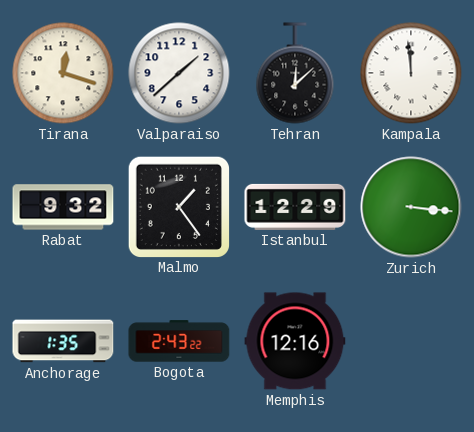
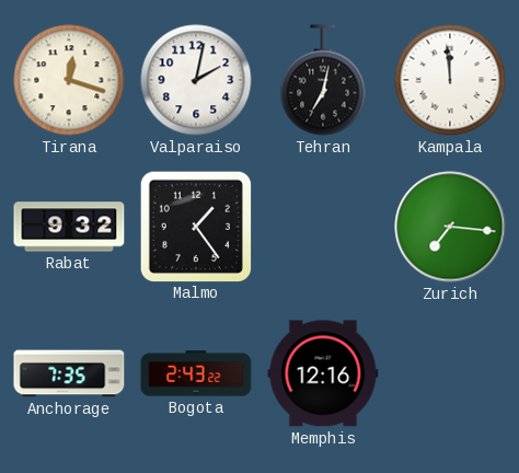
Valparaiso: 1:38 -> 2:02
Tehran: 12:08 -> 7:02
Istanbul: 12:29 -> none
Zurich: 3:16 -> 7:16
Anchorage: 1:35 -> 7:35
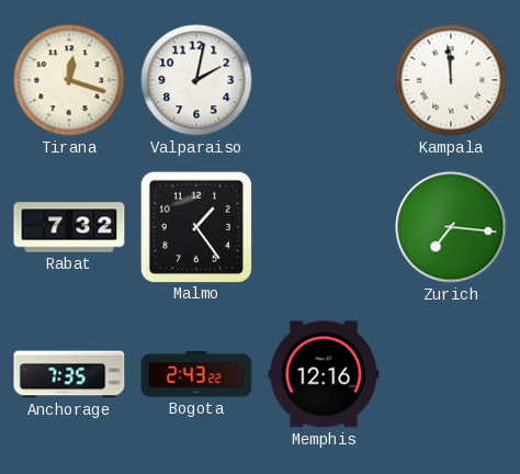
Tehran: 7:02 -> none
Rabat: 9:32 -> 7:32
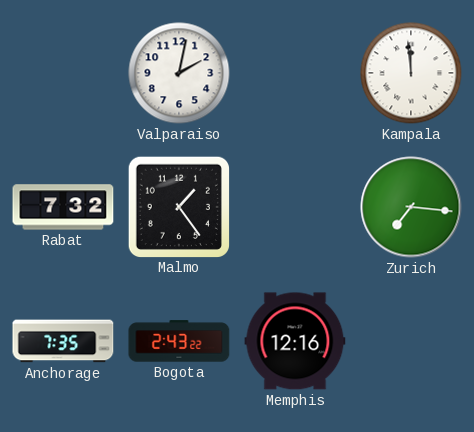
Tirana: 12:18 -> none
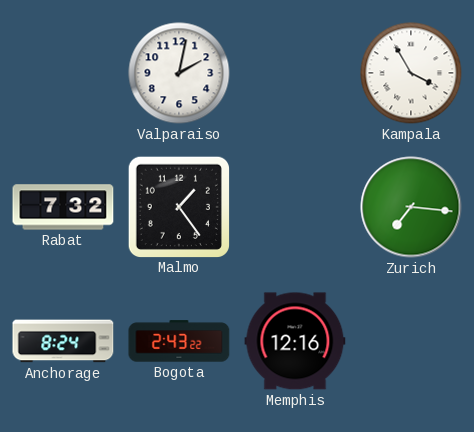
Kampala: 11:59 -> 3:55
Anchorage: 7:35 -> 8:24
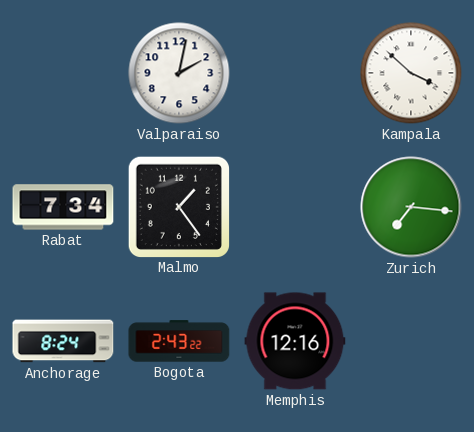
Kampala: 3:55 -> 3:52
Rabat: 7:32 -> 7:34
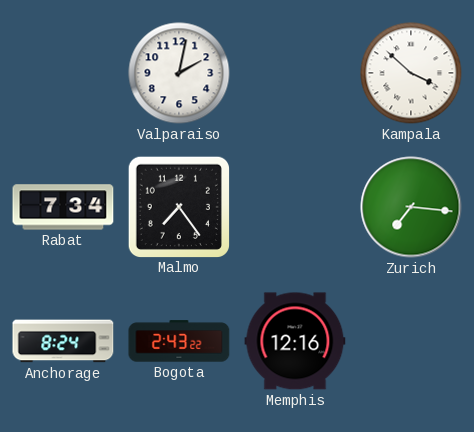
Malmo: 1:24 -> 7:24
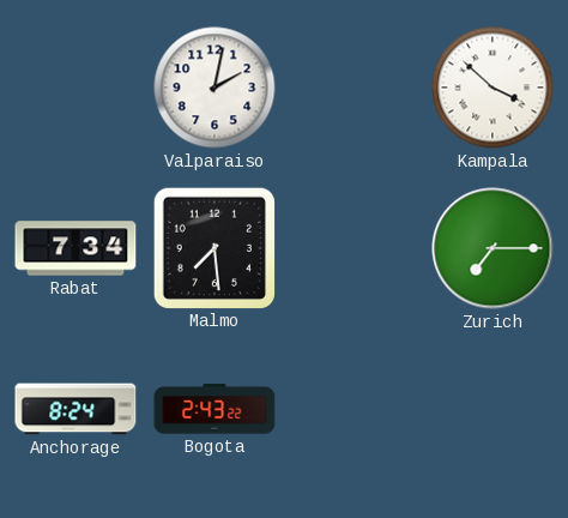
Malmo: 7:24 -> 7:29
Zurich: 7:16 -> 7:15
Memphis: 12:16 -> none
